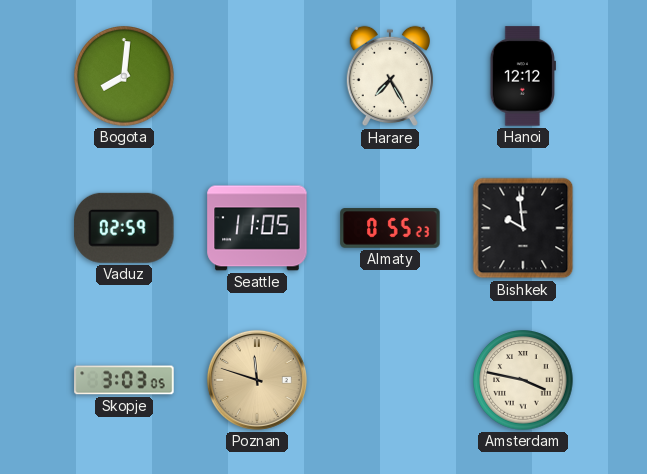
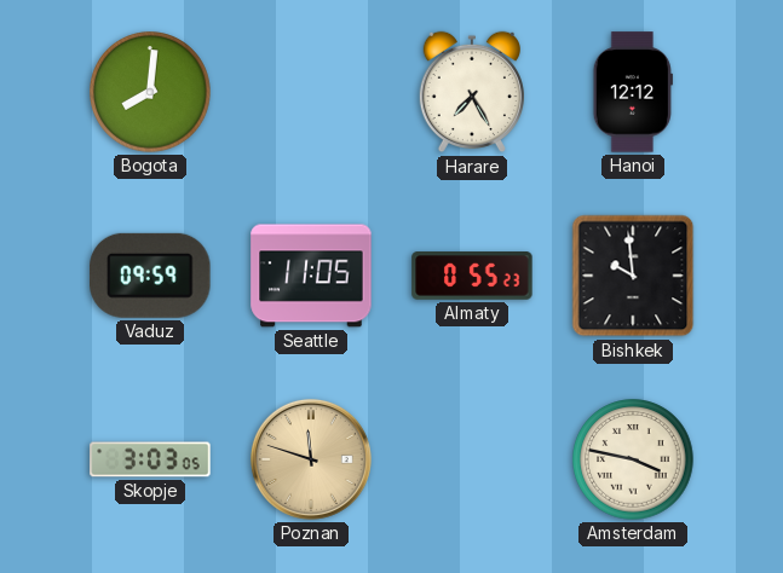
Vaduz: 02:59 -> 09:59
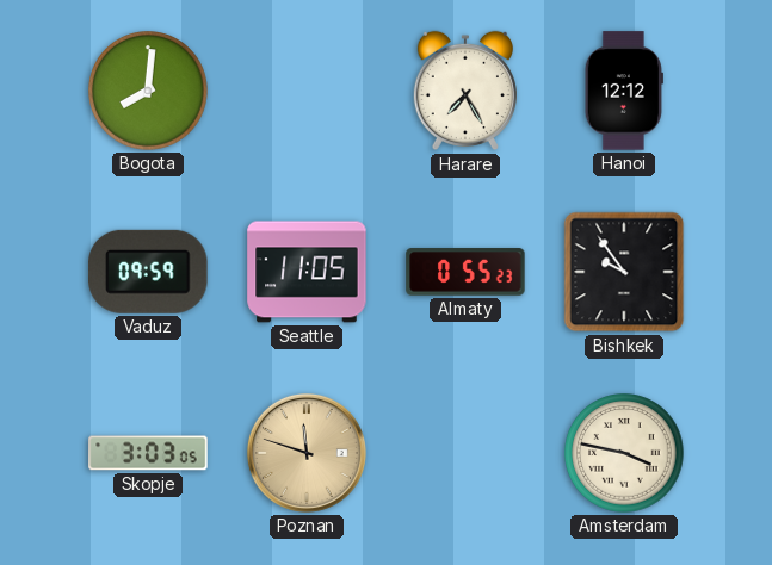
Bishkek: 9:59 -> 9:54
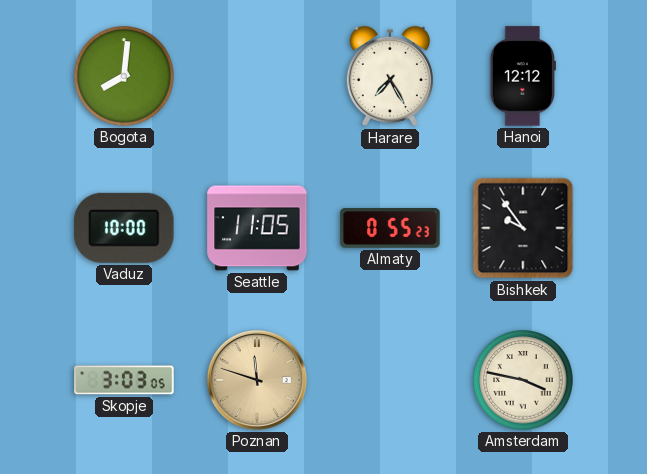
Vaduz: 09:59 -> 10:00
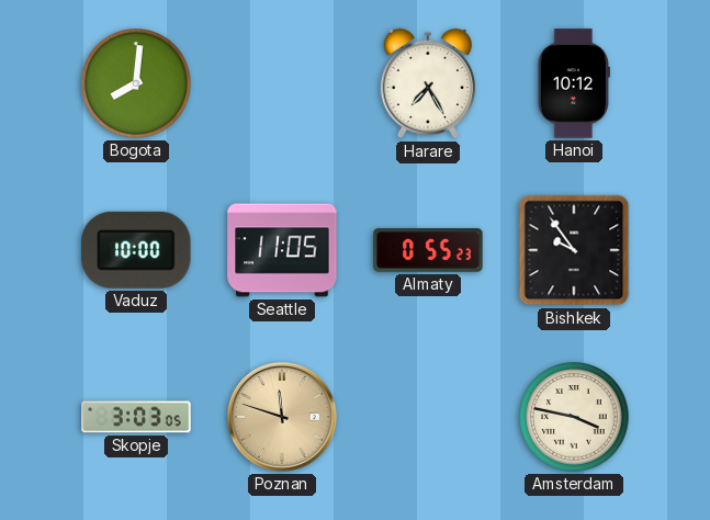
Hanoi: 12:12 -> 10:12
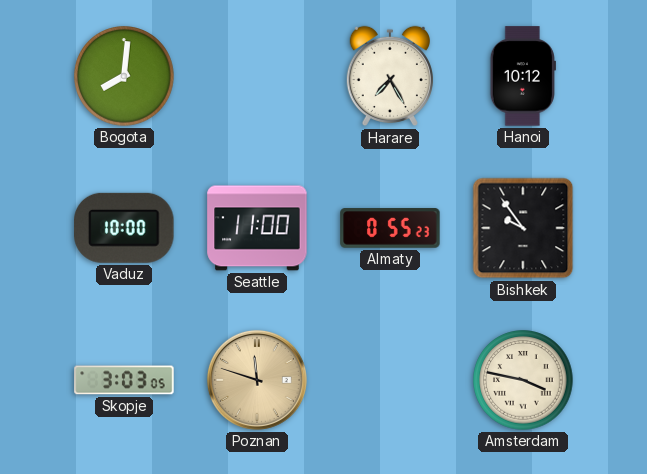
Seattle: 11:05 -> 11:00
